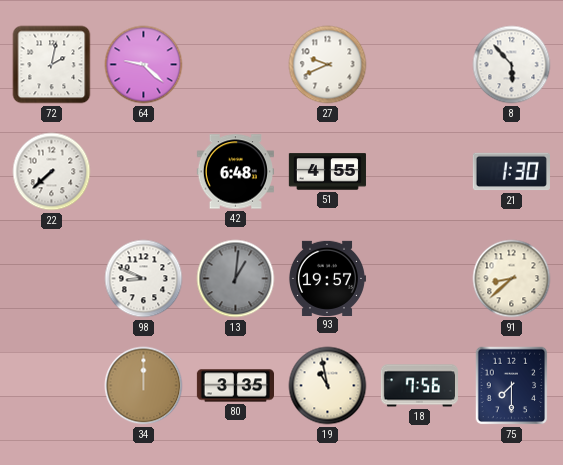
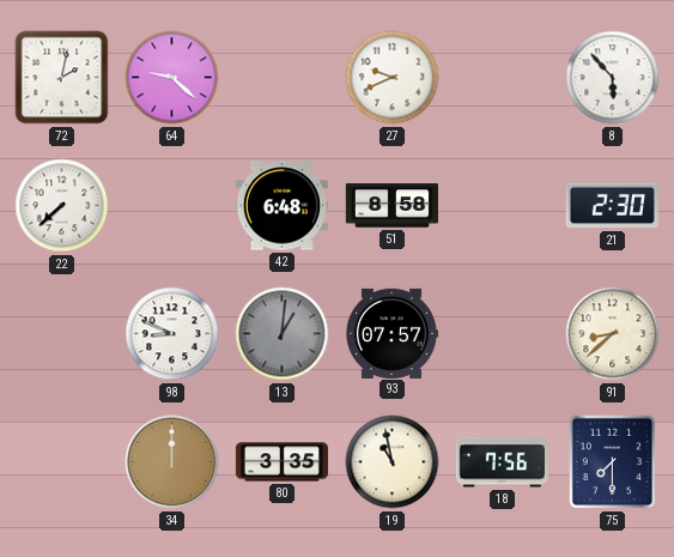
51: 4:55 -> 8:58
21: 1:30 -> 2:30
93: 19:57 -> 07:57
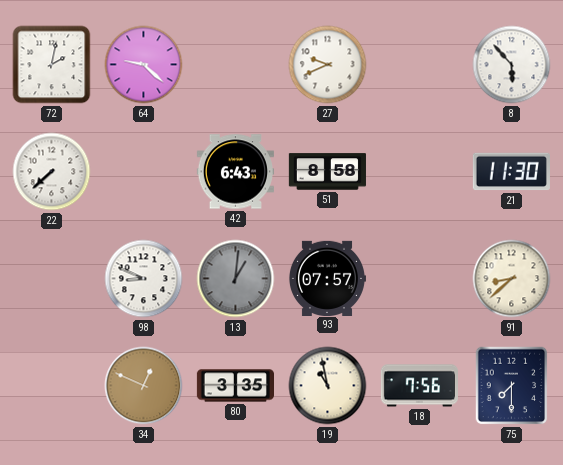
42: 6:48 -> 6:43
21: 2:30 -> 11:30
34: 12:00 -> 12:49
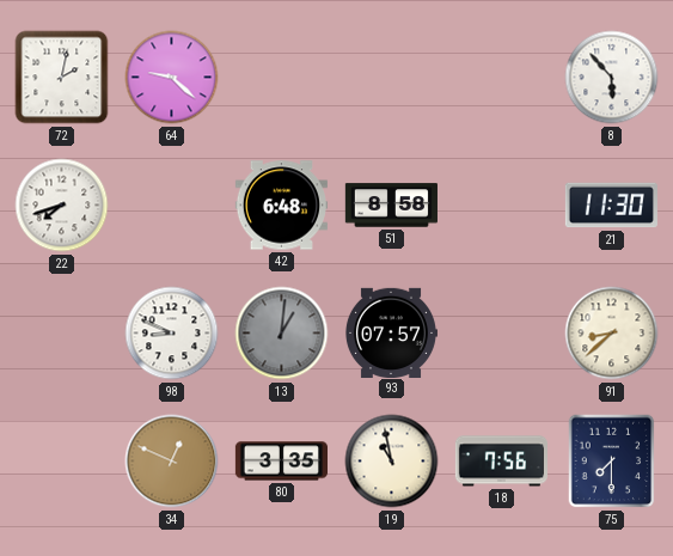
27: 9:41 -> none
22: 7:38 -> 7:42
42: 6:43 -> 6:48
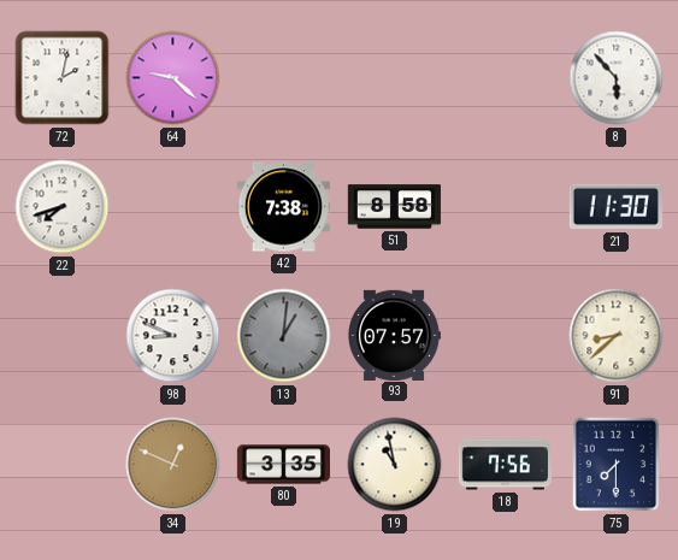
42: 6:48 -> 7:38
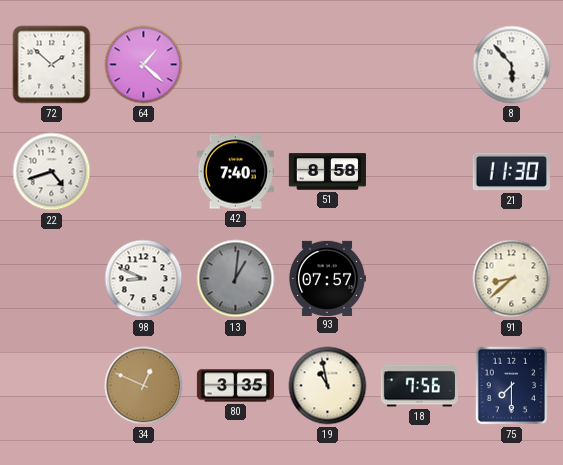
72: 2:02 -> 1:52
64: 9:22 -> 1:22
22: 7:42 -> 4:42
42: 7:38 -> 7:40
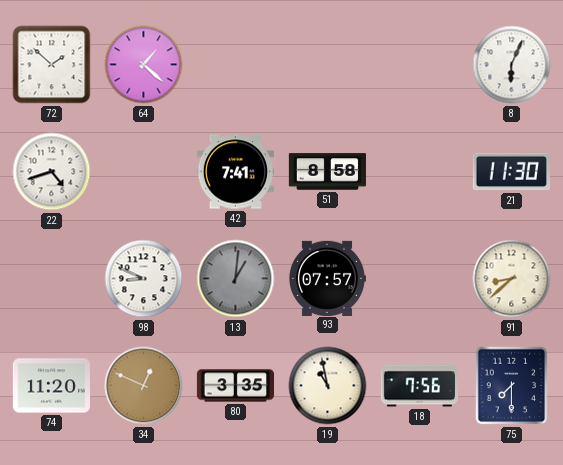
8: 5:53 -> 6:04
42: 7:40 -> 7:41
74: none -> 11:20
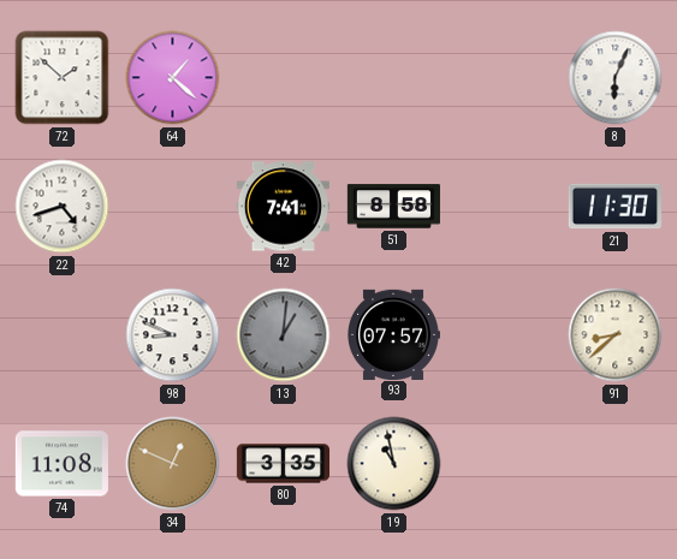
74: 11:20 -> 11:08
18: 7:56 -> none
75: 7:30 -> none
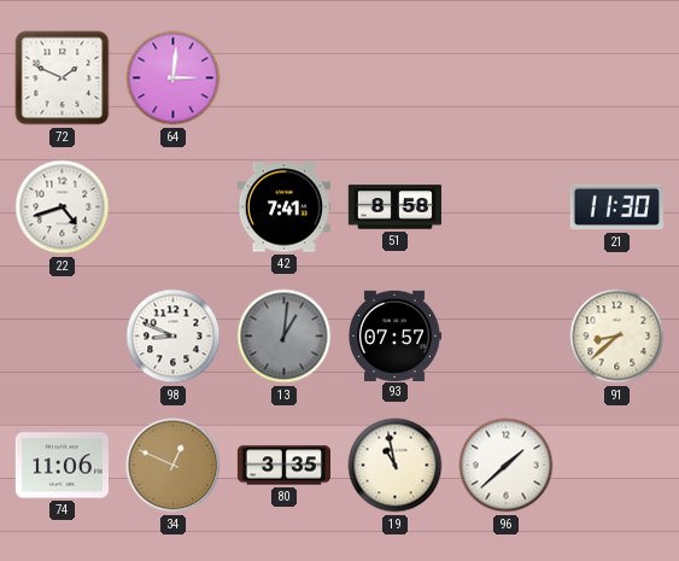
72: 1:52 -> 1:49
64: 1:22 -> 3:01
8: 6:04 -> none
74: 11:08 -> 11:06
96: none -> 1:38
